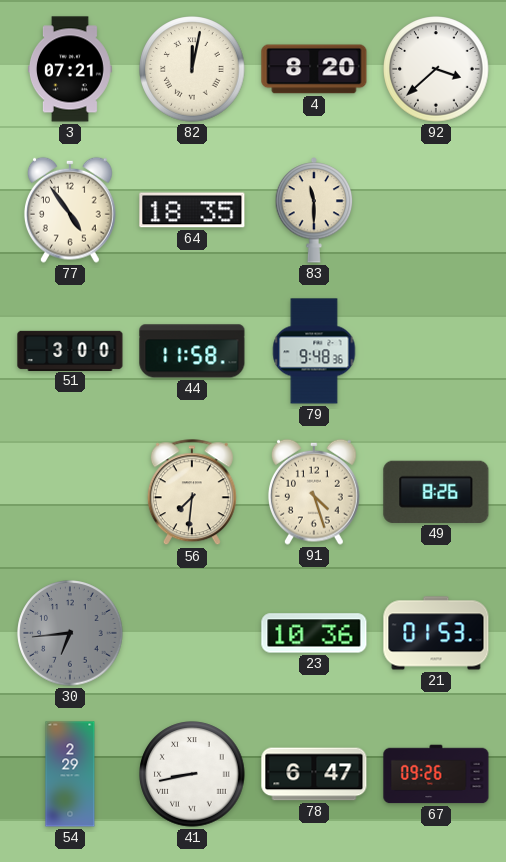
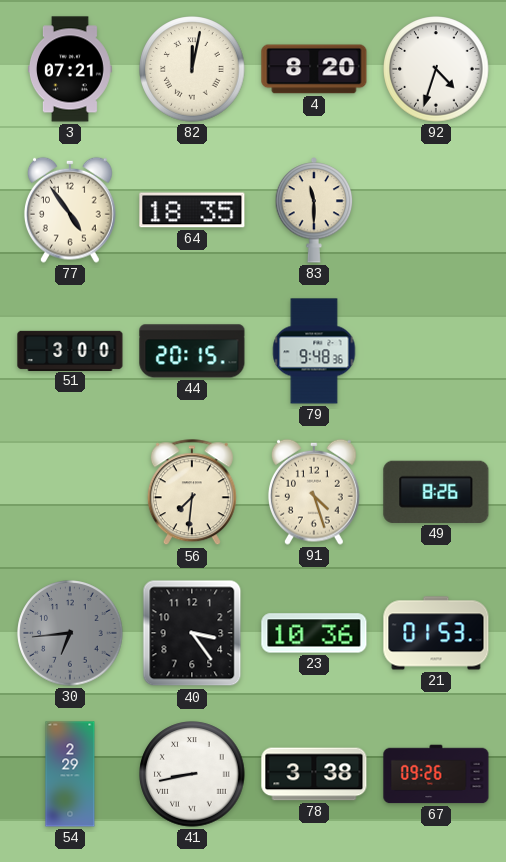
92: 3:38 -> 4:33
44: 11:58 -> 20:15
40: none -> 3:24
78: 6:47 -> 3:38
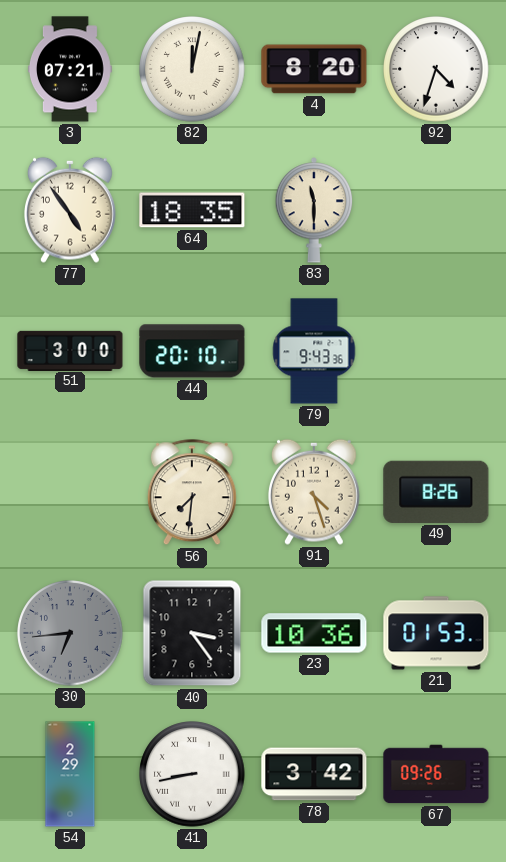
44: 20:15 -> 20:10
79: 9:48 -> 9:43
78: 3:38 -> 3:42
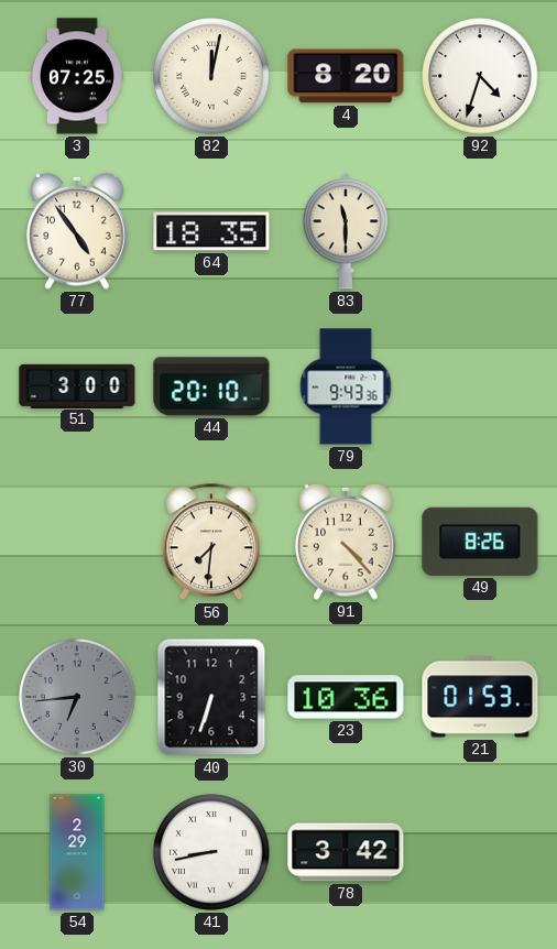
3: 07:21 -> 07:25
91: 4:27 -> 4:23
40: 3:24 -> 6:33
67: 09:26 -> none
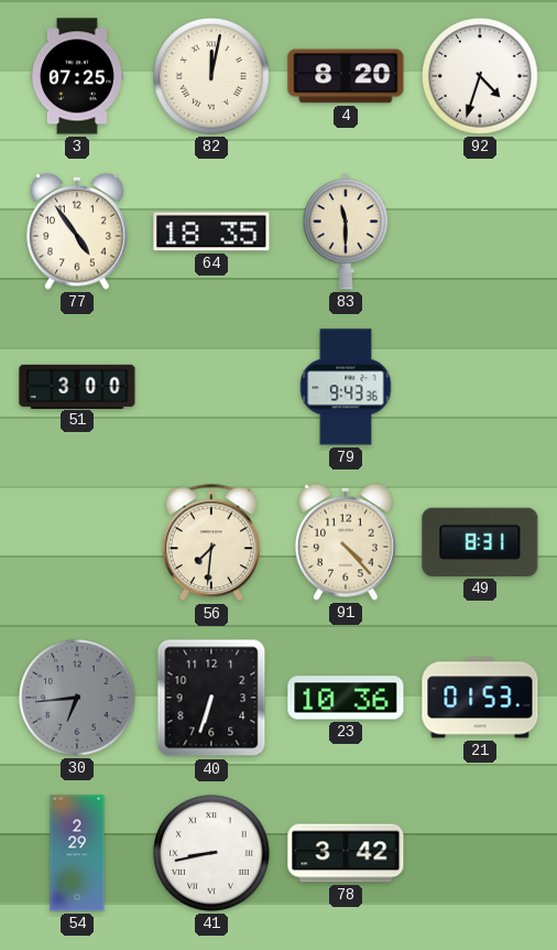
44: 20:10 -> none
49: 8:26 -> 8:31
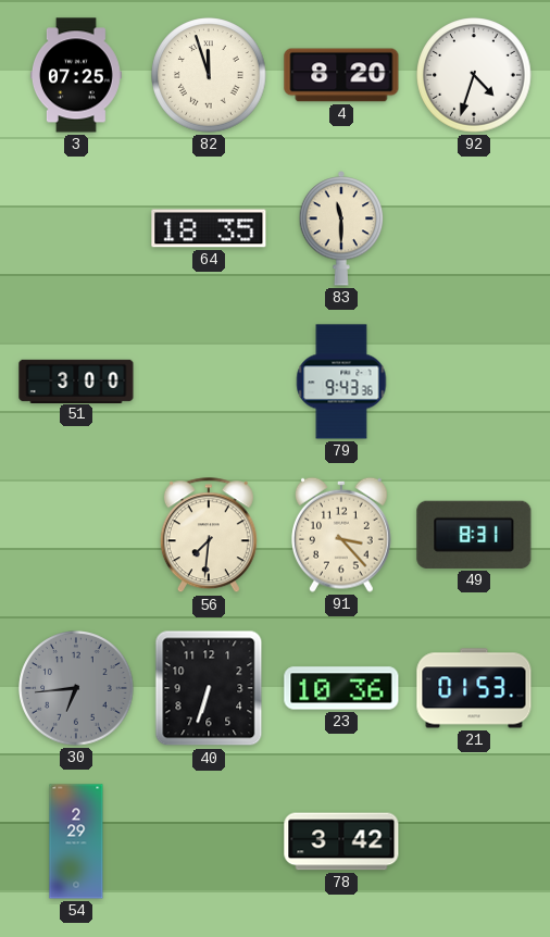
82: 12:02 -> 11:57
77: 4:54 -> none
91: 4:23 -> 3:23
41: 8:43 -> none
